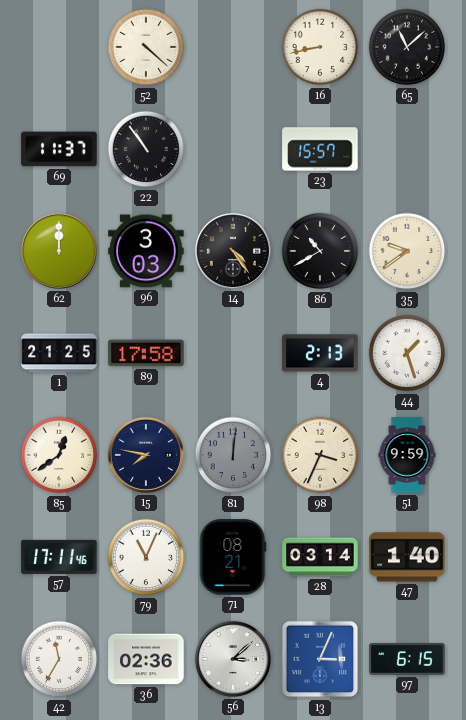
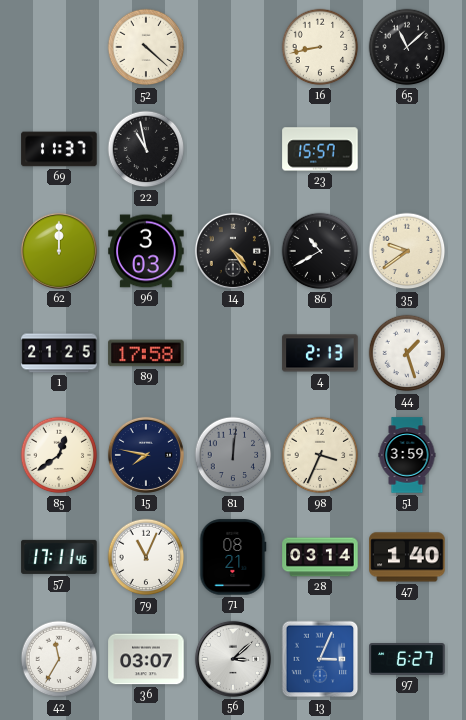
22: 10:54 -> 10:58
51: 9:59 -> 3:59
36: 02:36 -> 03:07
97: 6:15 -> 6:27
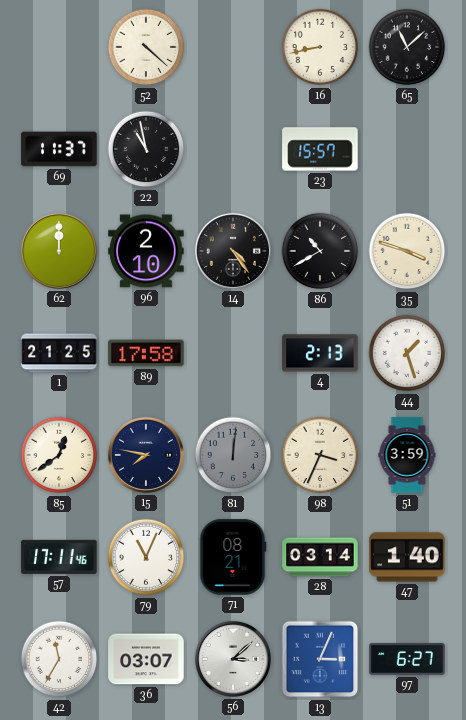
96: 3:03 -> 2:10
35: 9:39 -> 3:48
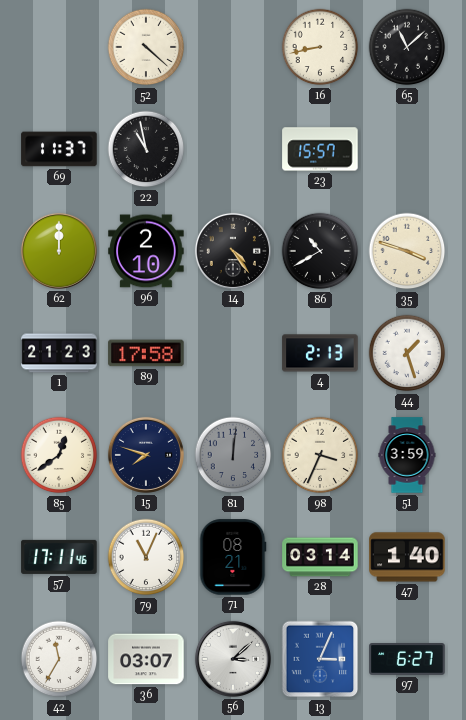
1: 21:25 -> 21:23
15: 7:47 -> 7:48
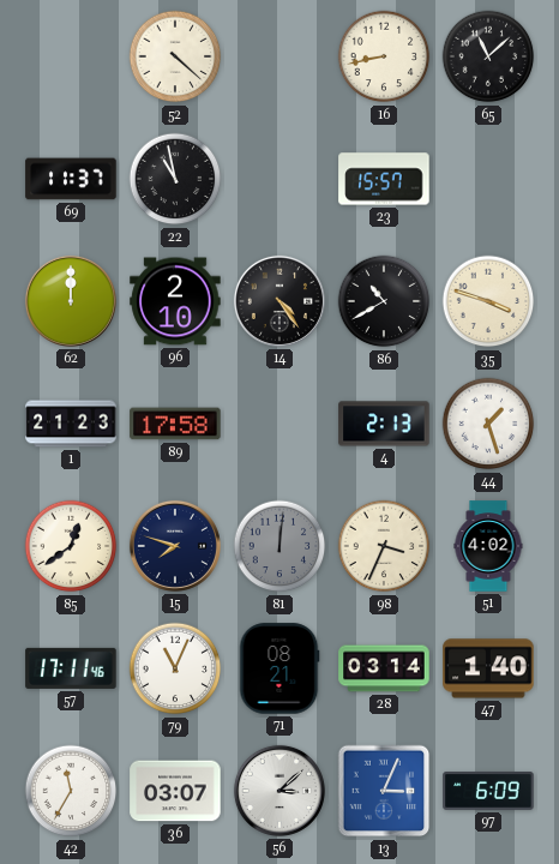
51: 3:59 -> 4:02
97: 6:27 -> 6:09
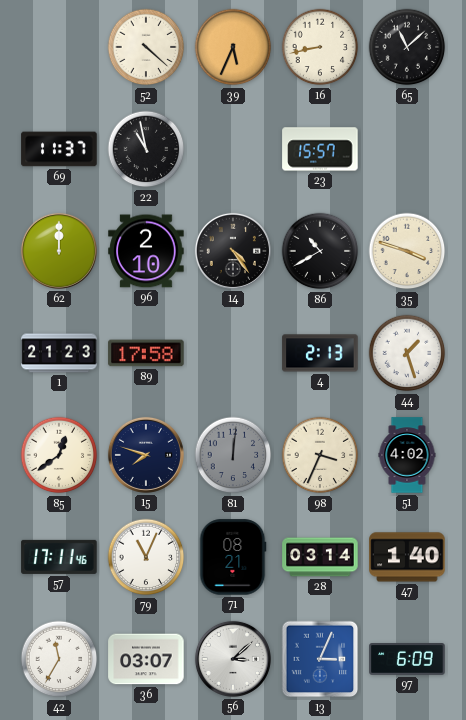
39: none -> 5:34
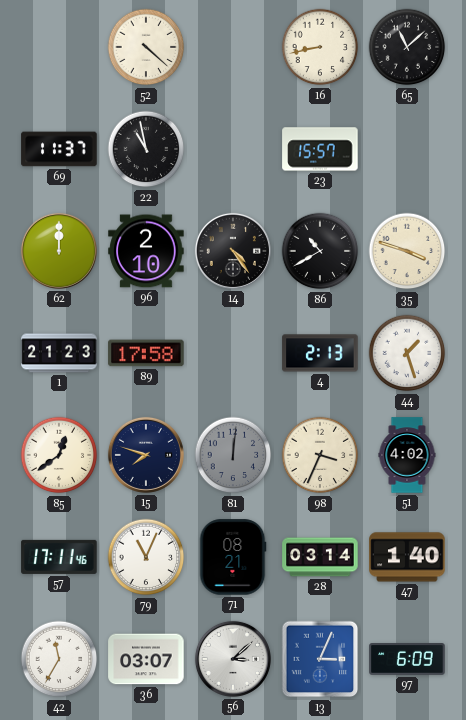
39: 5:34 -> none
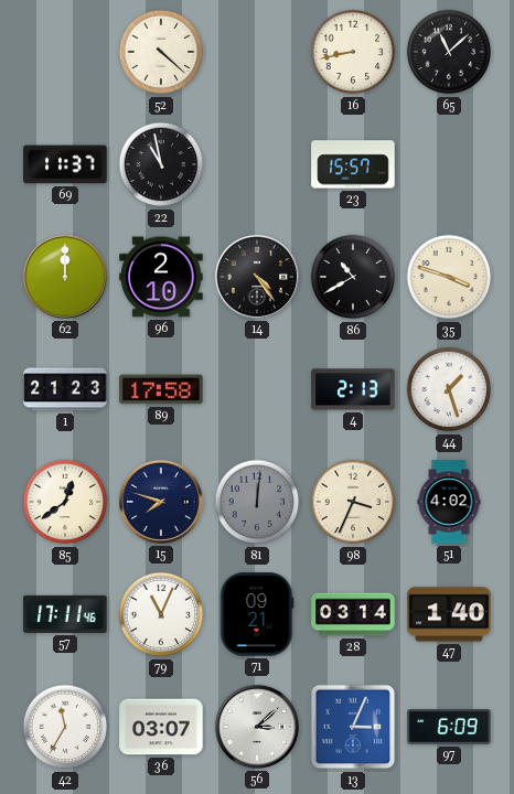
71: 08:21 -> 09:21
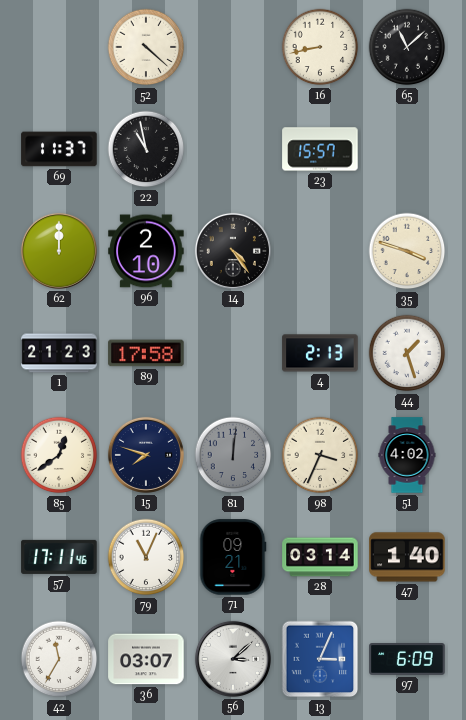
86: 10:40 -> none
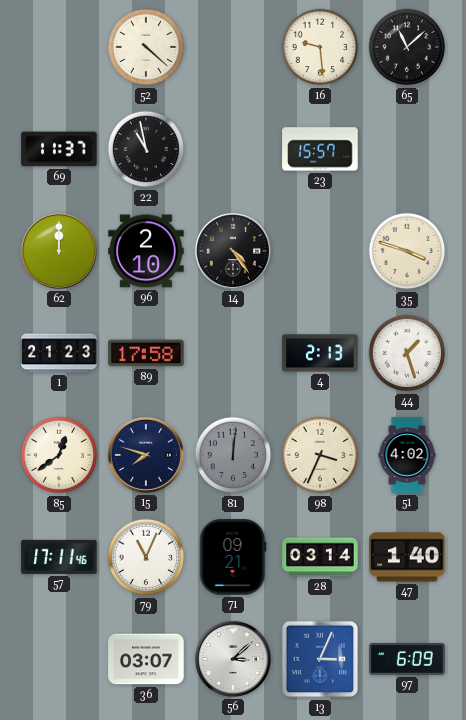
16: 8:43 -> 9:29
42: 11:35 -> none
